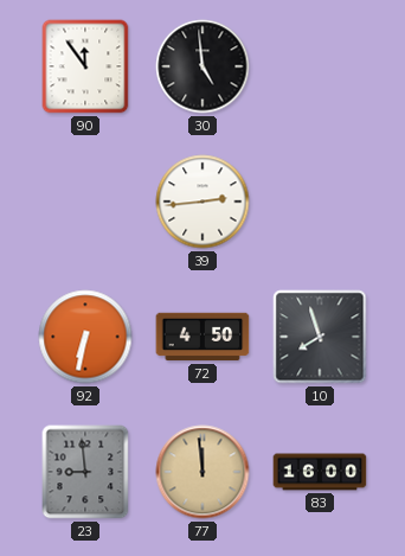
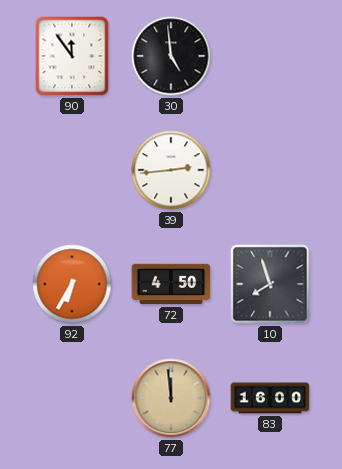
92: 6:32 -> 6:35
23: 8:59 -> none
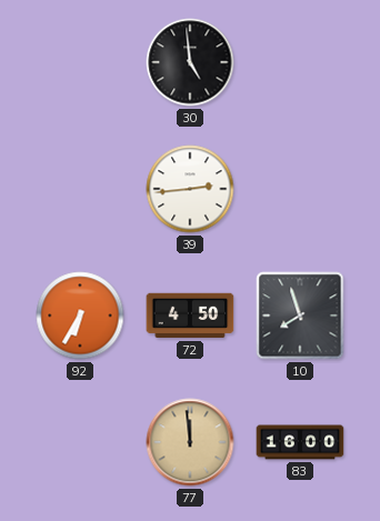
90: 11:54 -> none
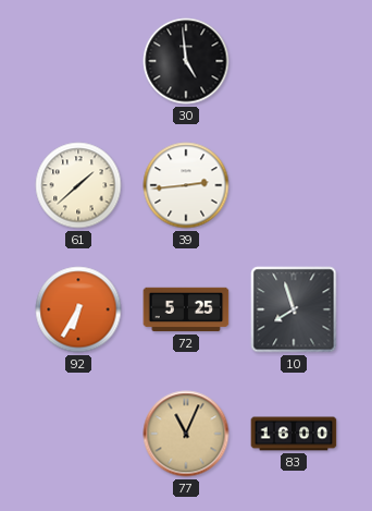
61: none -> 1:38
72: 4:50 -> 5:25
77: 11:59 -> 11:04
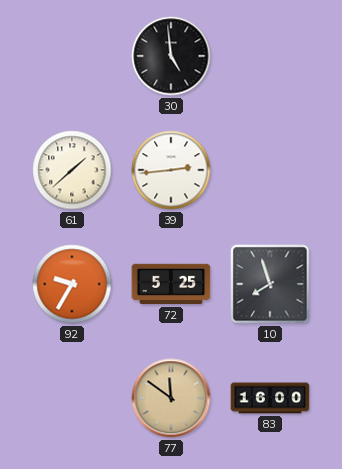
92: 6:35 -> 9:35
77: 11:04 -> 11:51
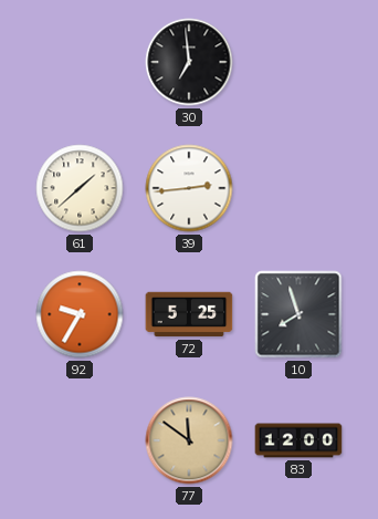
30: 4:59 -> 6:59
83: 16:00 -> 12:00
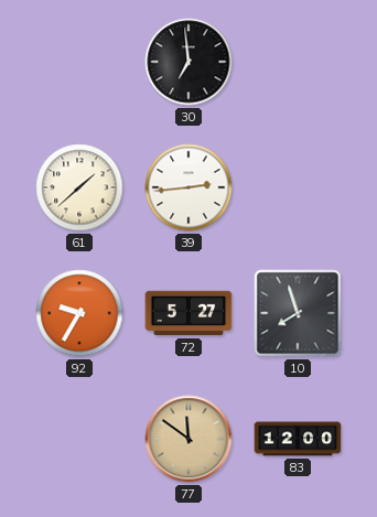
72: 5:25 -> 5:27
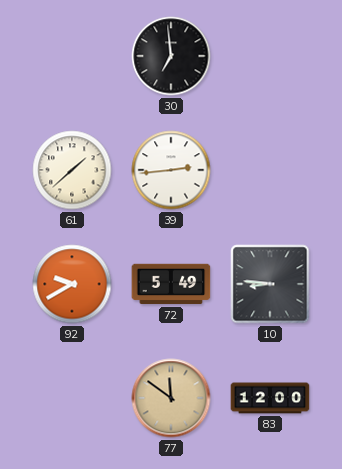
92: 9:35 -> 9:40
72: 5:27 -> 5:49
10: 7:57 -> 8:46
